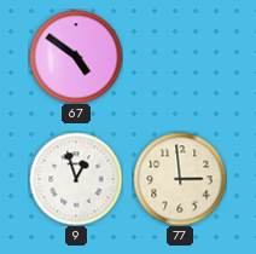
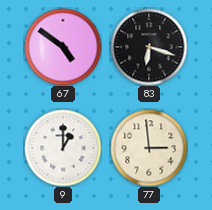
83: none -> 6:18
9: 12:57 -> 1:00
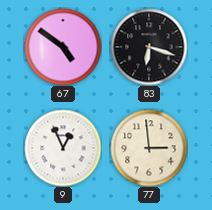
9: 1:00 -> 12:56
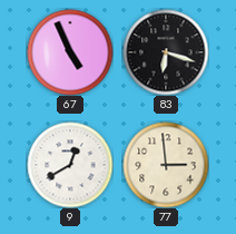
67: 4:51 -> 4:56
9: 12:56 -> 12:40
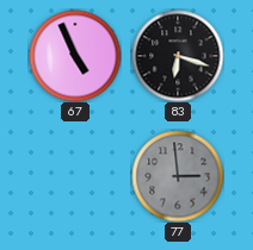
9: 12:40 -> none
77 dial: cream -> grey
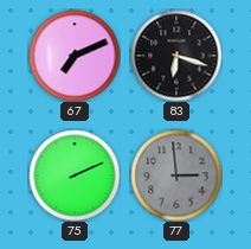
67: 4:56 -> 7:11
75: none -> 2:11
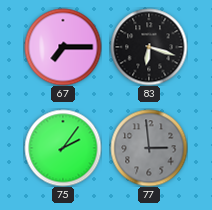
67: 7:11 -> 7:15
75: 2:11 -> 2:06
